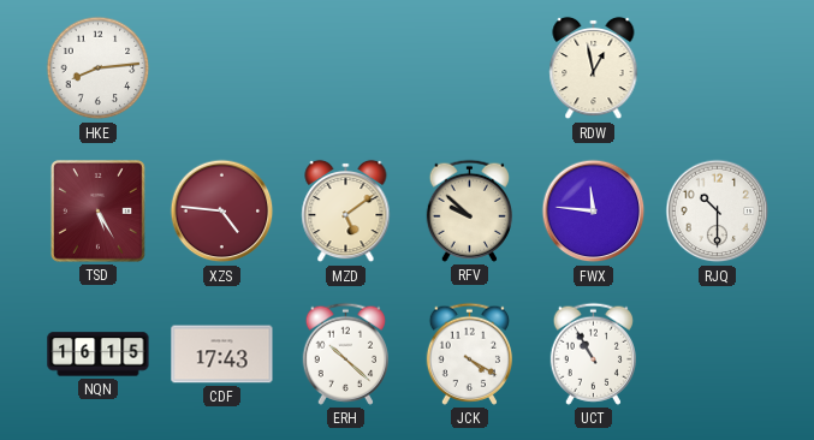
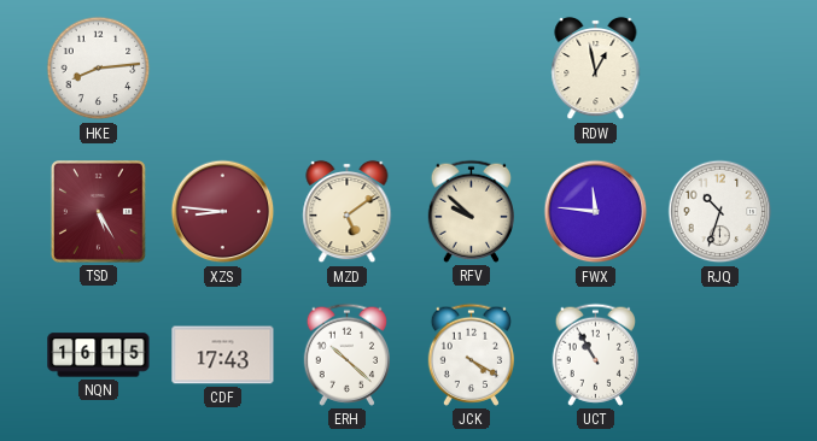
XZS: 4:46 -> 8:46
RJQ: 10:30 -> 10:33
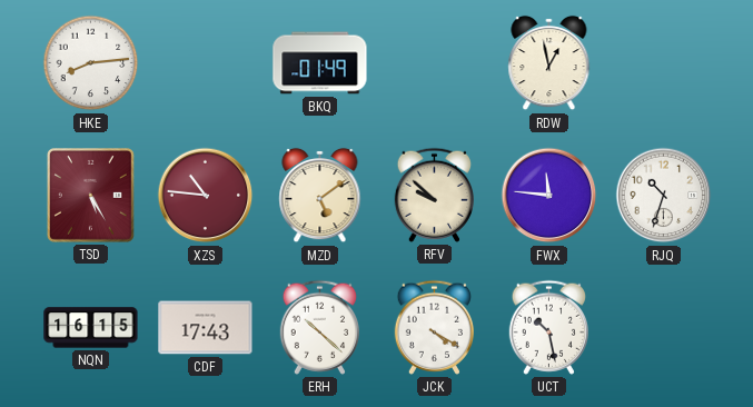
BKQ: none -> 01:49
XZS: 8:46 -> 10:46
UCT: 10:55 -> 10:28
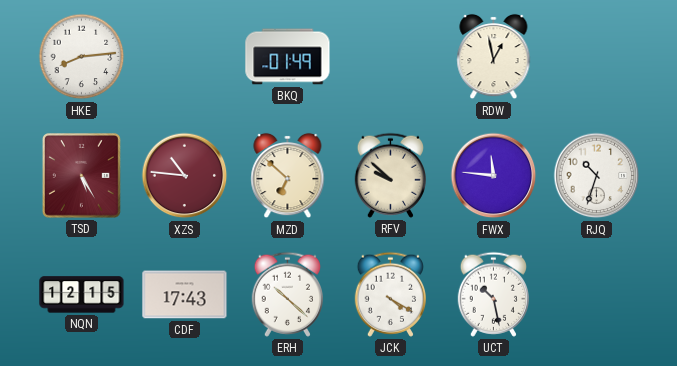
MZD: 5:09 -> 6:52
NQN: 16:15 -> 12:15
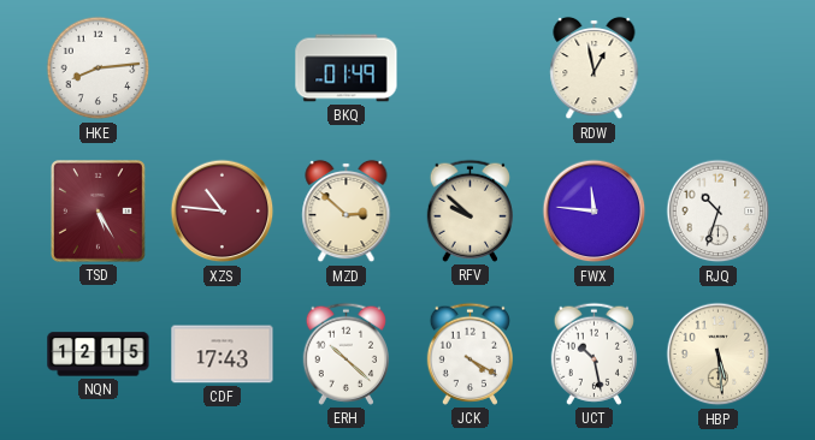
MZD: 6:52 -> 2:52
HBP: none -> 5:29
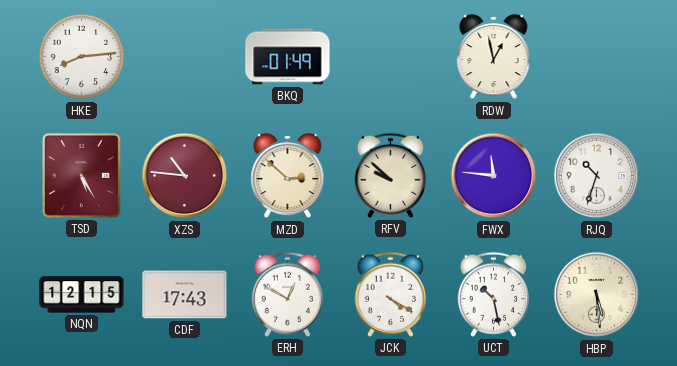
ERH: 10:22 -> 12:50
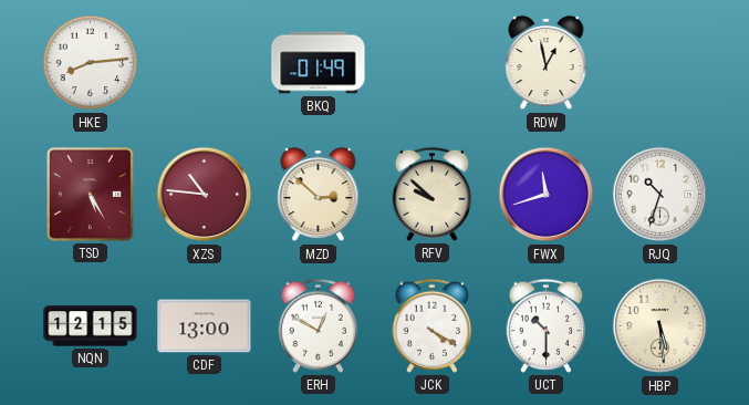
FWX: 11:46 -> 11:42
CDF: 17:43 -> 13:00
UCT: 10:28 -> 10:30
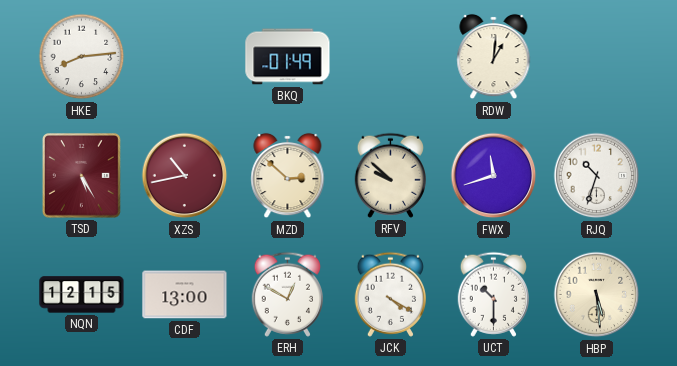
RDW: 12:58 -> 1:01
XZS: 10:46 -> 10:43
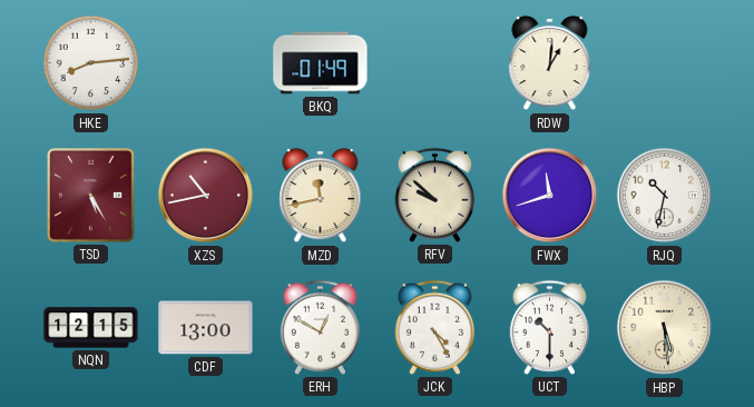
MZD: 2:52 -> 11:43
RJQ: 10:33 -> 10:32
JCK: 4:20 -> 4:25
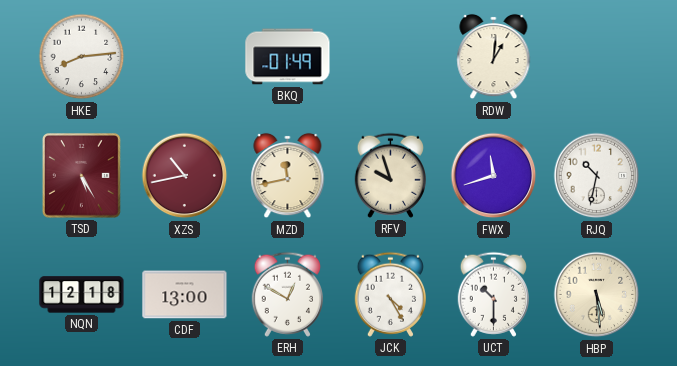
RFV: 9:52 -> 9:57
NQN: 12:15 -> 12:18
